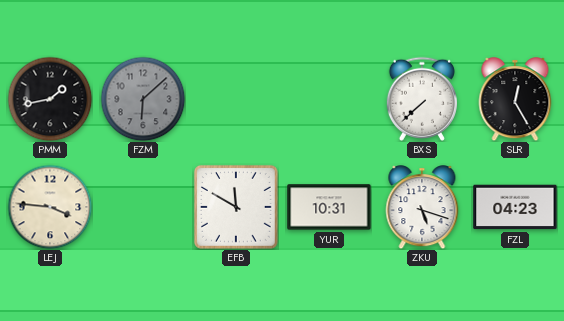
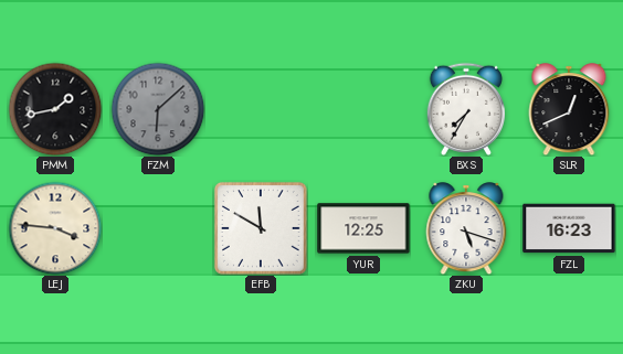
BXS: 7:38 -> 7:35
SLR: 12:25 -> 12:41
YUR: 10:31 -> 12:25
FZL: 04:23 -> 16:23
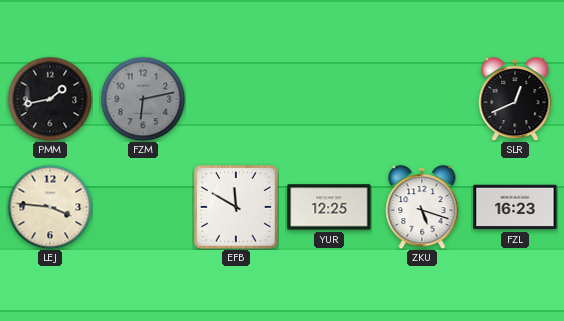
FZM: 6:08 -> 6:13
BXS: 7:35 -> none
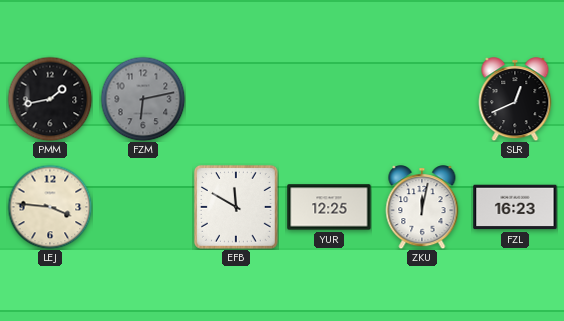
ZKU: 5:18 -> 12:02
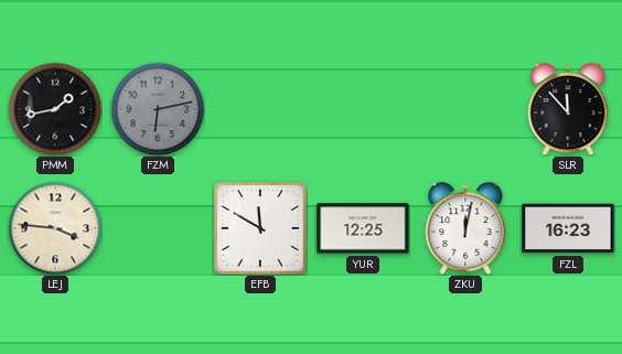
SLR: 12:41 -> 11:53
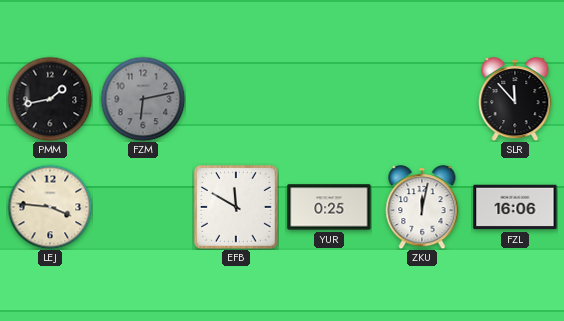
YUR: 12:25 -> 0:25
FZL: 16:23 -> 16:06
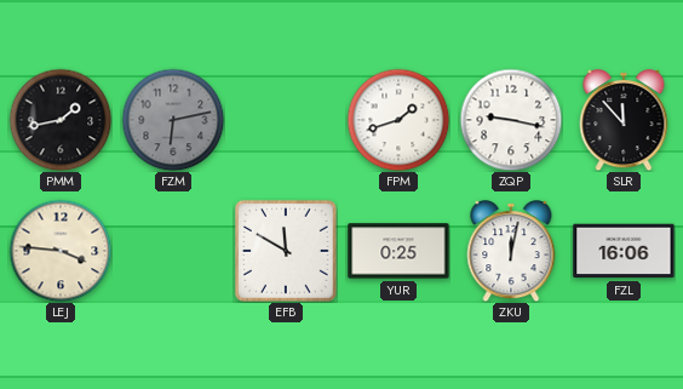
FPM: none -> 1:42
ZQP: none -> 9:17
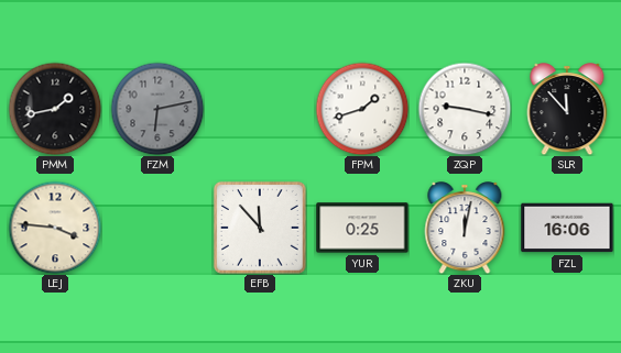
EFB: 11:50 -> 11:53
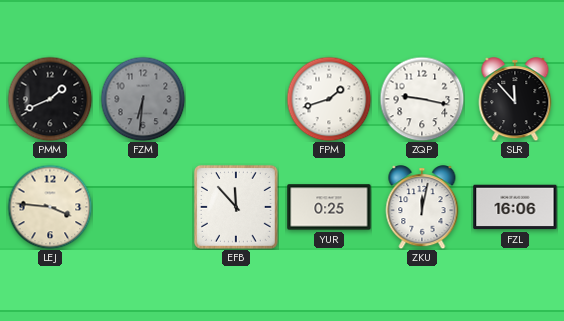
PMM: 1:43 -> 1:41
FZM: 6:13 -> 6:31
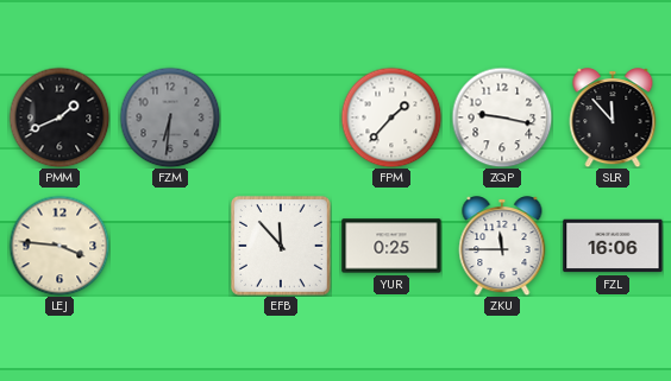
FPM: 1:42 -> 1:37
ZKU: 12:02 -> 11:45
